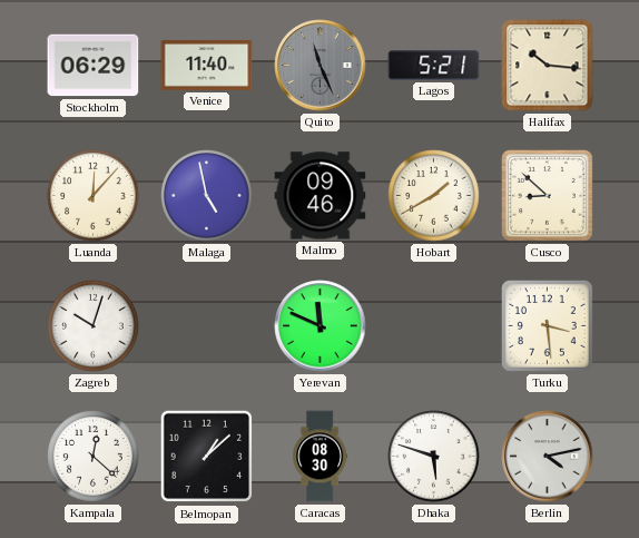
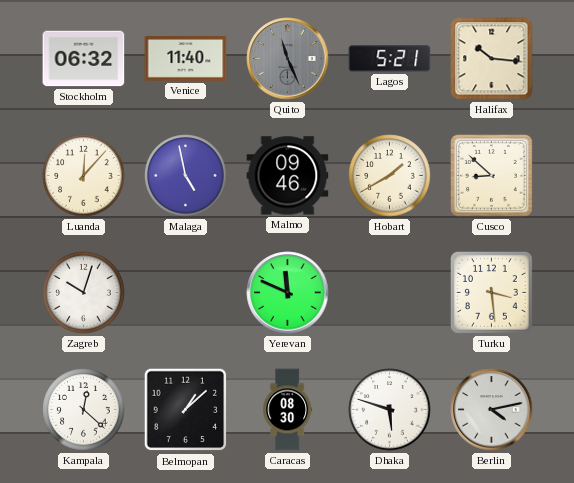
Stockholm: 06:29 -> 06:32
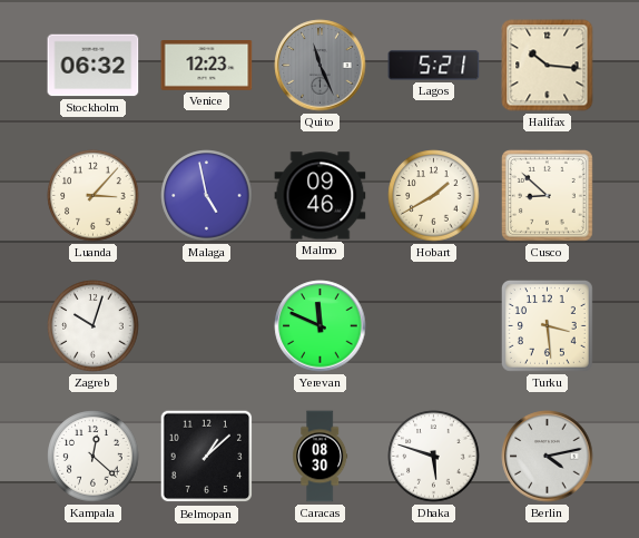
Venice: 11:40 -> 12:23
Luanda: 12:07 -> 3:07
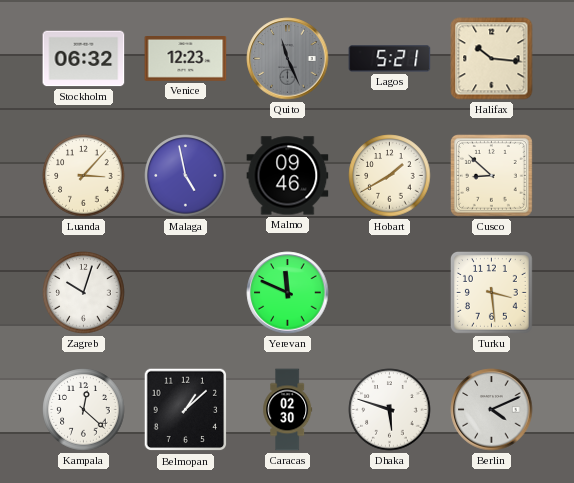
Caracas: 08:30 -> 02:30
Berlin: 4:13 -> 4:11
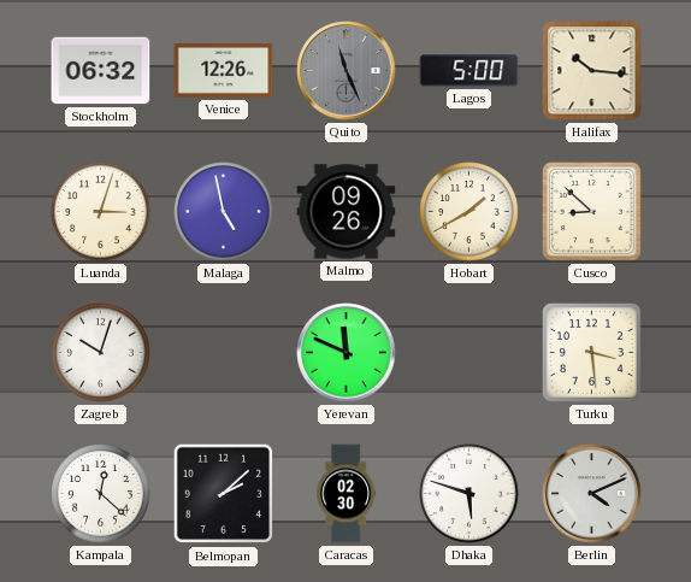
Venice: 12:23 -> 12:26
Lagos: 5:21 -> 5:00
Luanda: 3:07 -> 3:03
Malmo: 09:46 -> 09:26
Belmopan: 1:08 -> 2:08
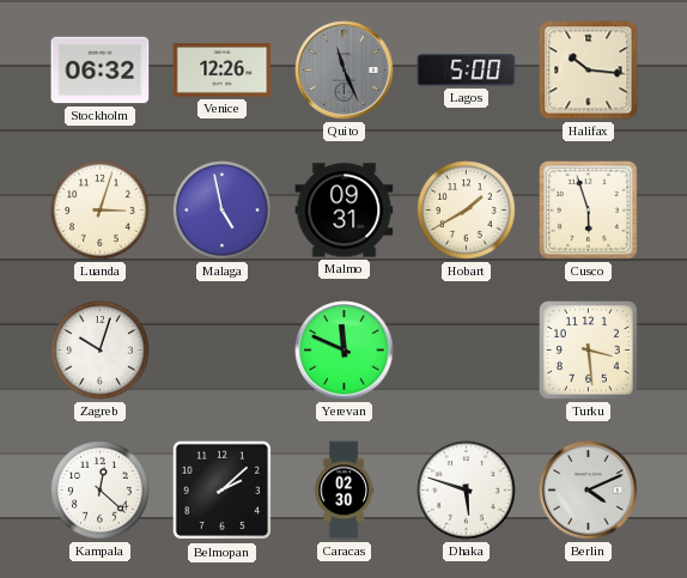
Malmo: 09:26 -> 09:31
Cusco: 8:52 -> 5:57
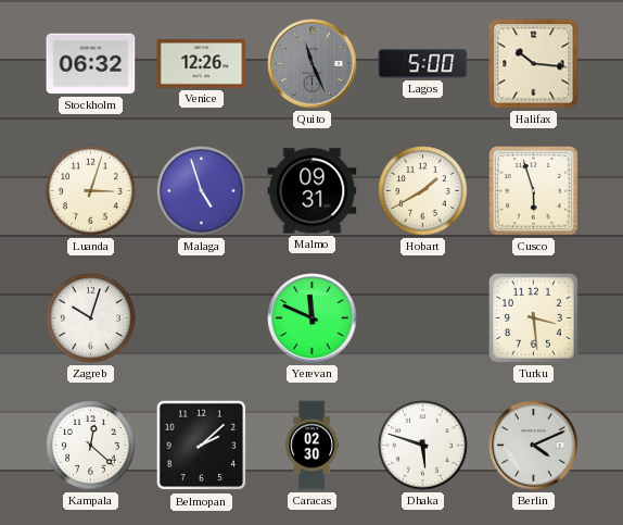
Malaga: 4:58 -> 4:57
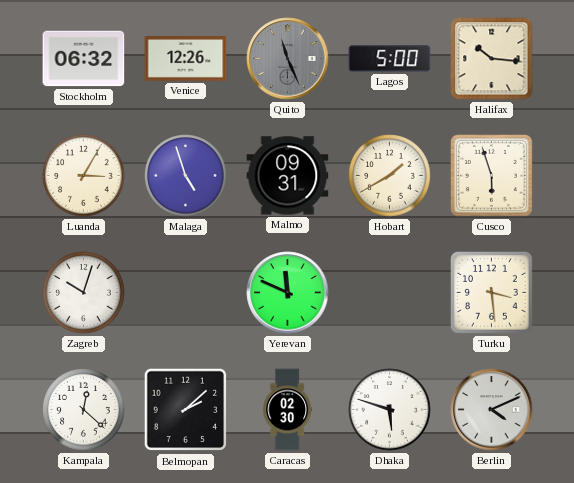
Luanda: 3:03 -> 3:05
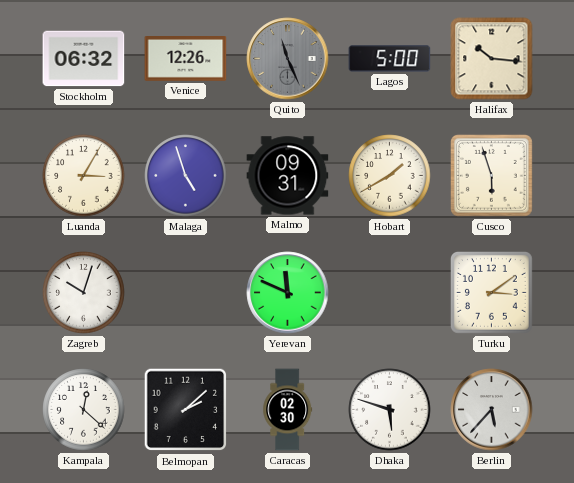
Turku: 3:29 -> 3:09
Berlin: 4:11 -> 5:37
